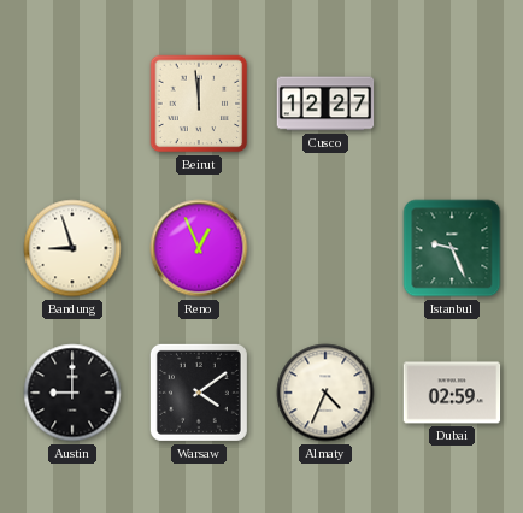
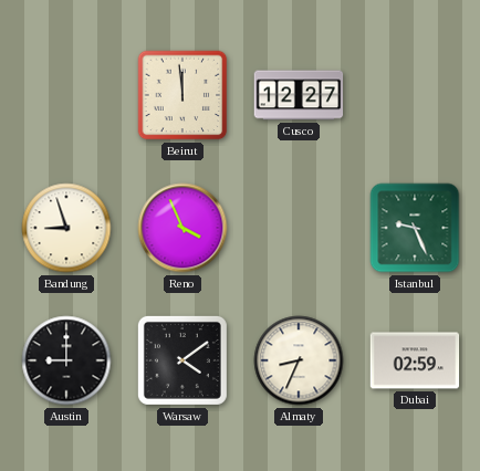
Reno: 12:56 -> 3:56
Almaty: 4:34 -> 8:34
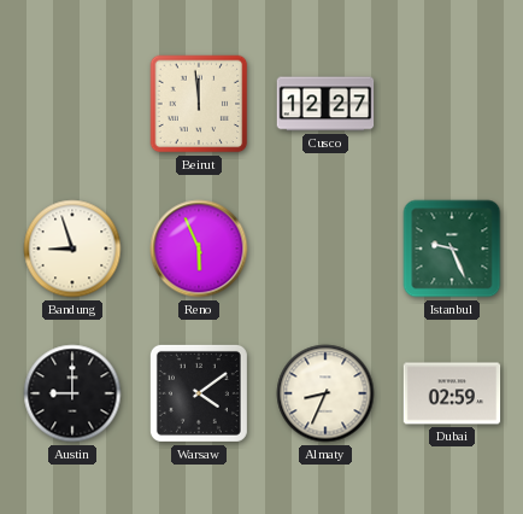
Reno: 3:56 -> 5:56
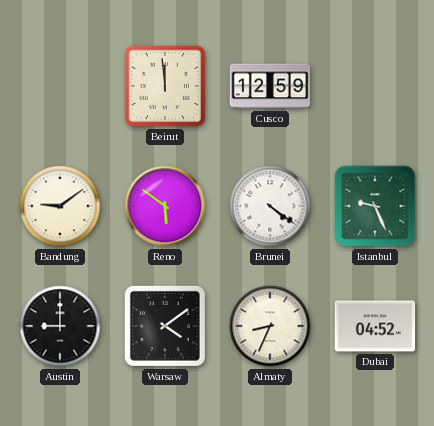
Cusco: 12:27 -> 12:59
Bandung: 8:57 -> 9:09
Reno: 5:56 -> 5:51
Brunei: none -> 4:21
Dubai: 02:59 -> 04:52
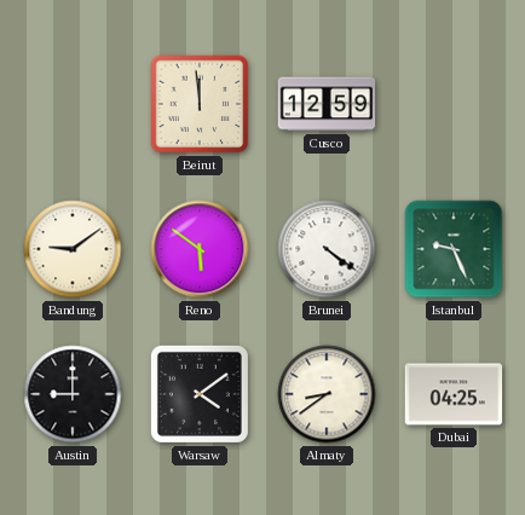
Almaty: 8:34 -> 8:39
Dubai: 04:52 -> 04:25
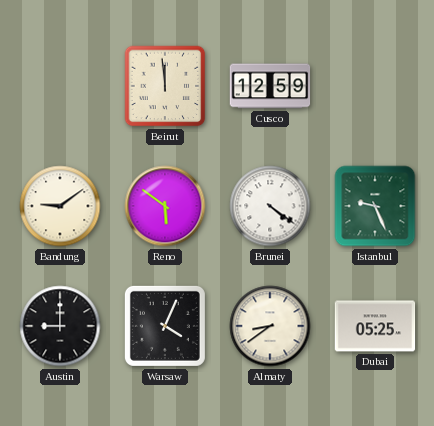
Warsaw: 4:09 -> 4:04
Dubai: 04:25 -> 05:25
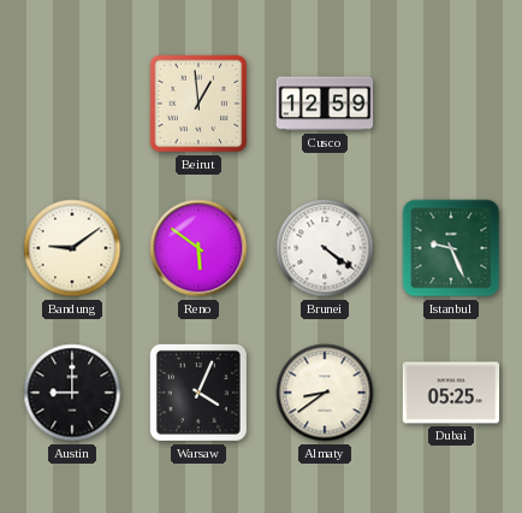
Beirut: 11:59 -> 12:59
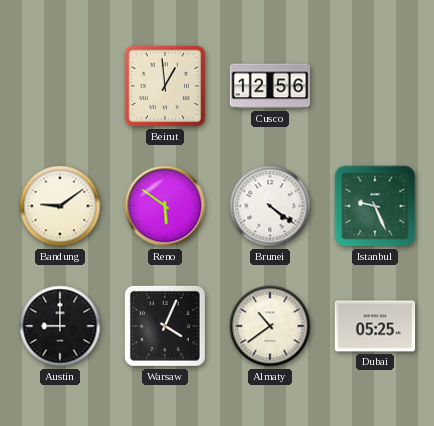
Cusco: 12:59 -> 12:56
Almaty: 8:39 -> 10:39
